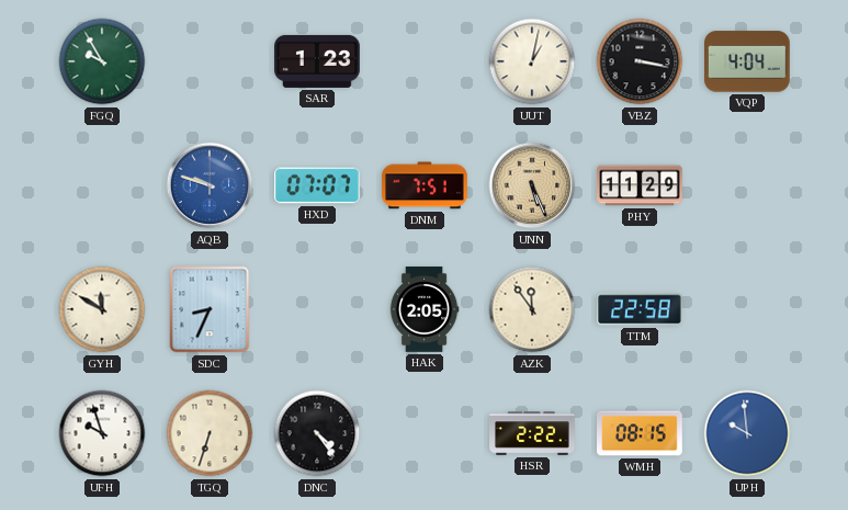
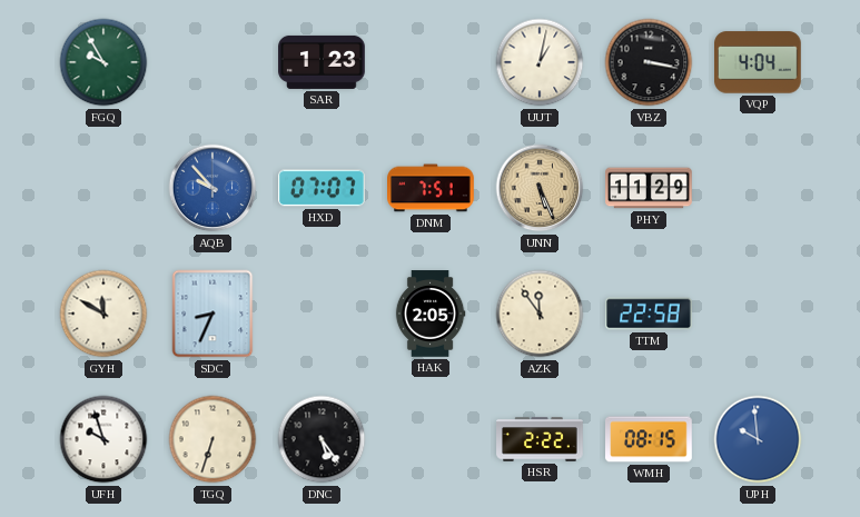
AQB: 9:48 -> 9:53
DNC: 4:24 -> 5:24
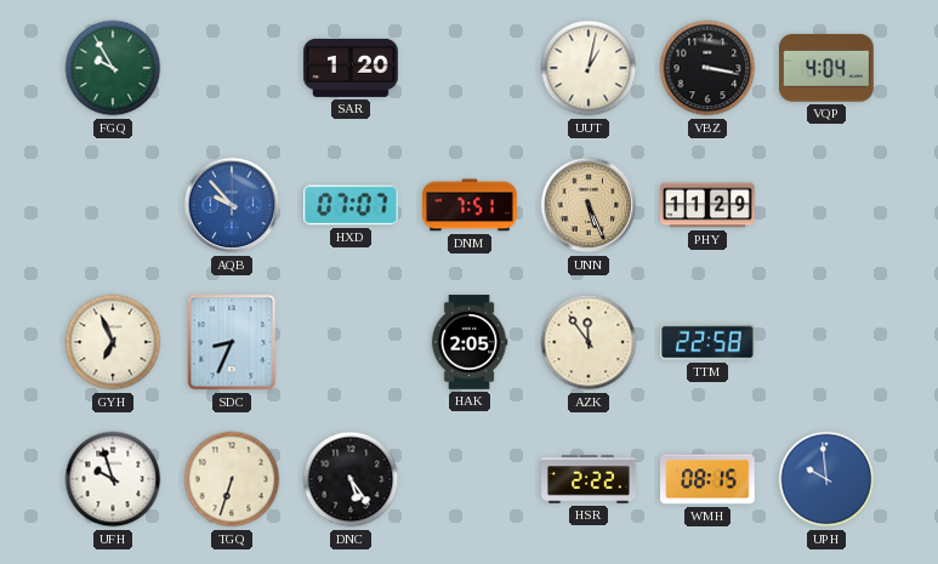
SAR: 1:23 -> 1:20
GYH: 11:50 -> 6:56
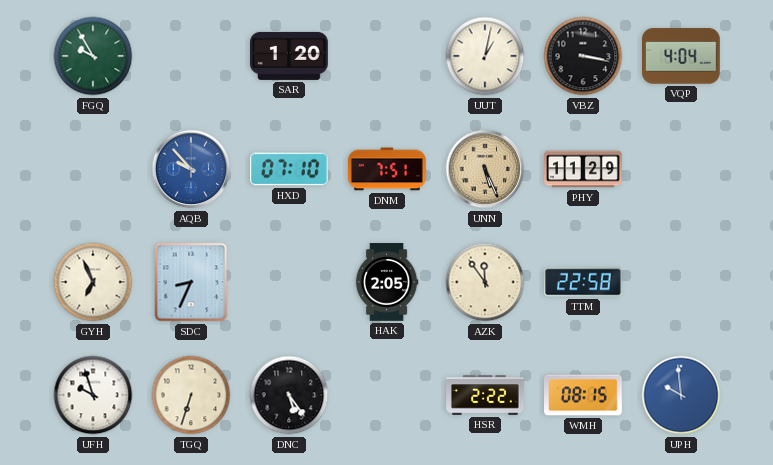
HXD: 07:07 -> 07:10
